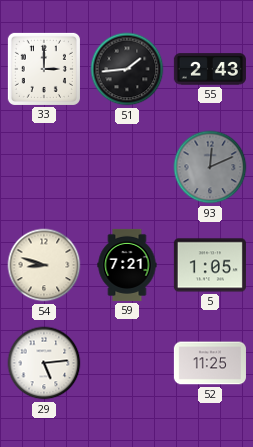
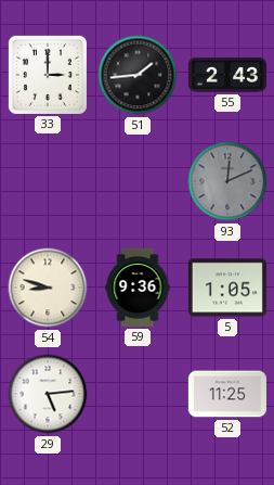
59: 7:21 -> 9:36
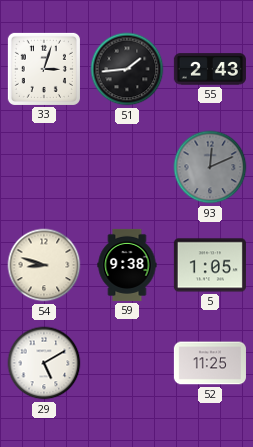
33: 3:00 -> 3:03
59: 9:36 -> 9:38
29: 5:14 -> 5:10
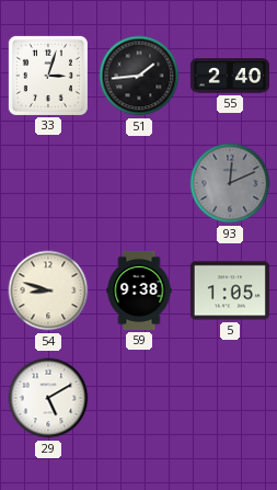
55: 2:43 -> 2:40
52: 11:25 -> none
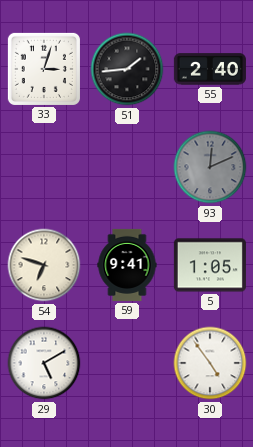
54: 8:48 -> 6:48
59: 9:38 -> 9:41
30: none -> 4:54
